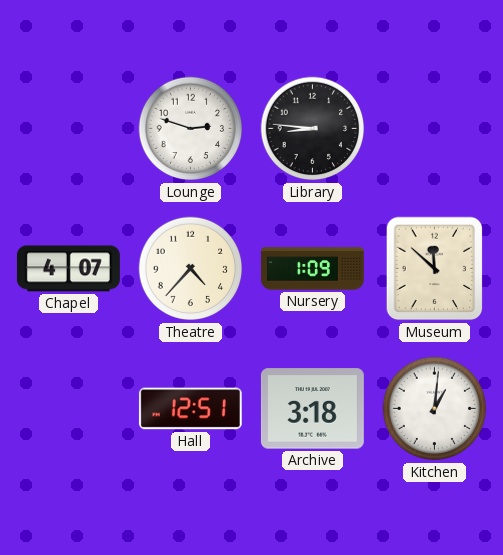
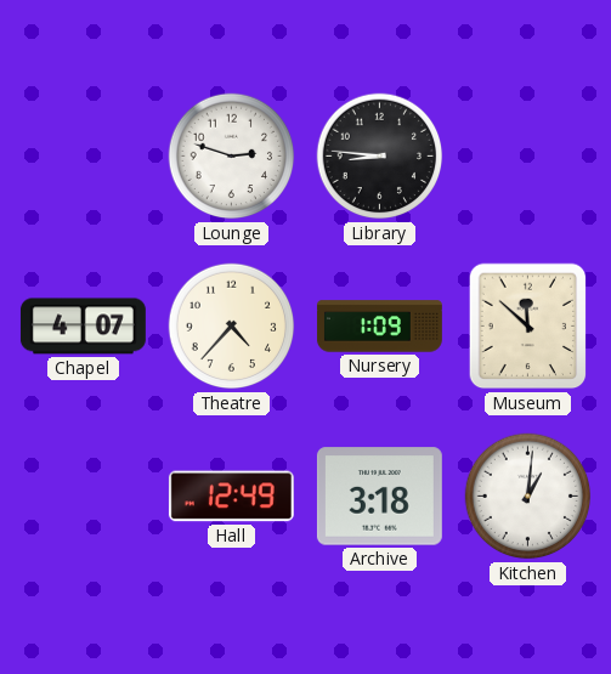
Hall: 12:51 -> 12:49
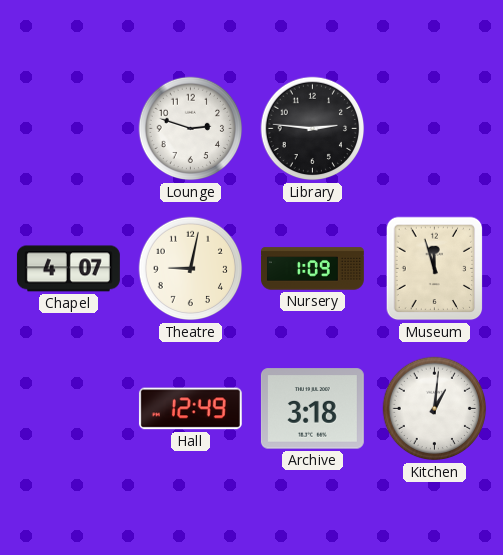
Library: 8:46 -> 2:46
Theatre: 4:37 -> 9:02
Museum: 11:52 -> 11:57
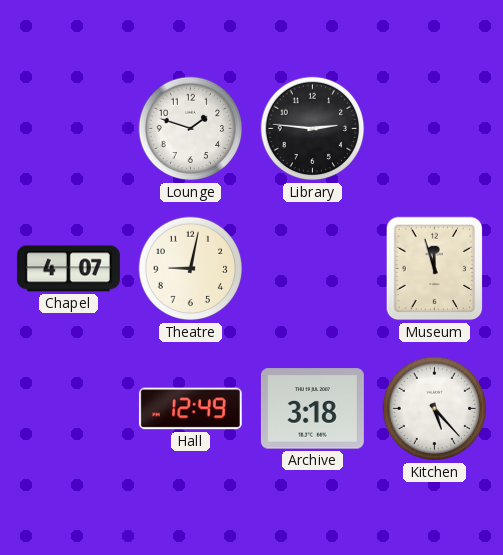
Lounge: 2:48 -> 1:48
Nursery: 1:09 -> none
Kitchen: 1:01 -> 5:23
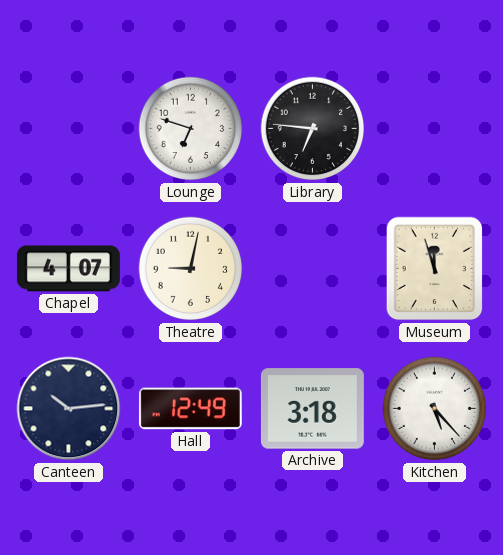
Lounge: 1:48 -> 6:48
Library: 2:46 -> 6:46
Canteen: none -> 10:14
